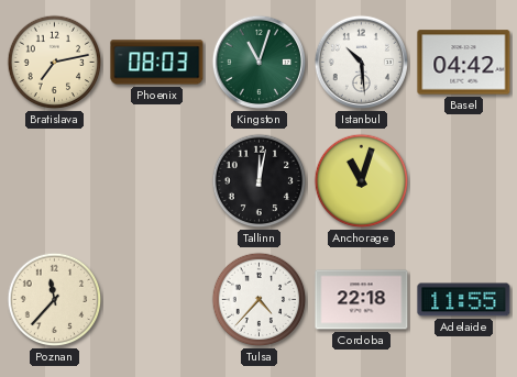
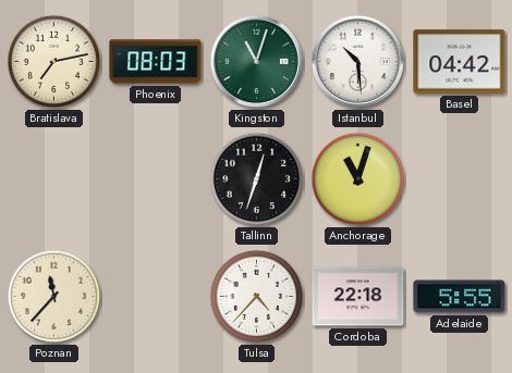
Tallinn: 12:02 -> 12:33
Adelaide: 11:55 -> 5:55
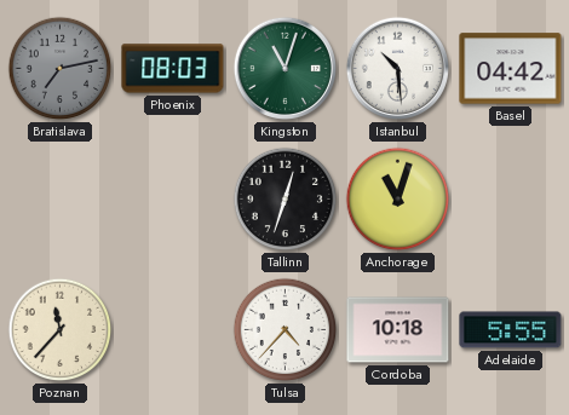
Bratislava dial: cream -> grey
Cordoba: 22:18 -> 10:18
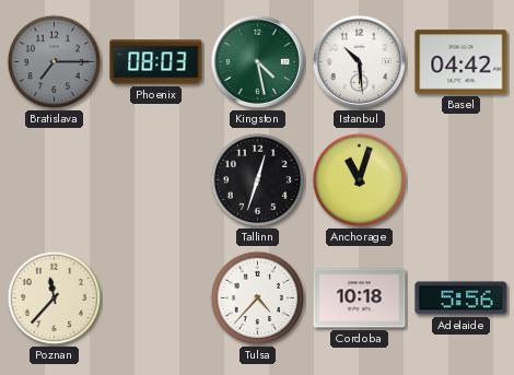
Bratislava: 7:13 -> 7:15
Kingston: 11:03 -> 4:28
Adelaide: 5:55 -> 5:56
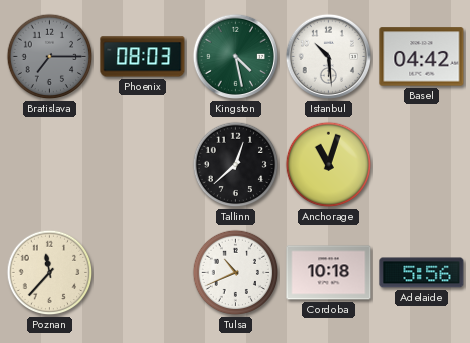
Tallinn: 12:33 -> 12:38
Tulsa: 4:37 -> 10:41
